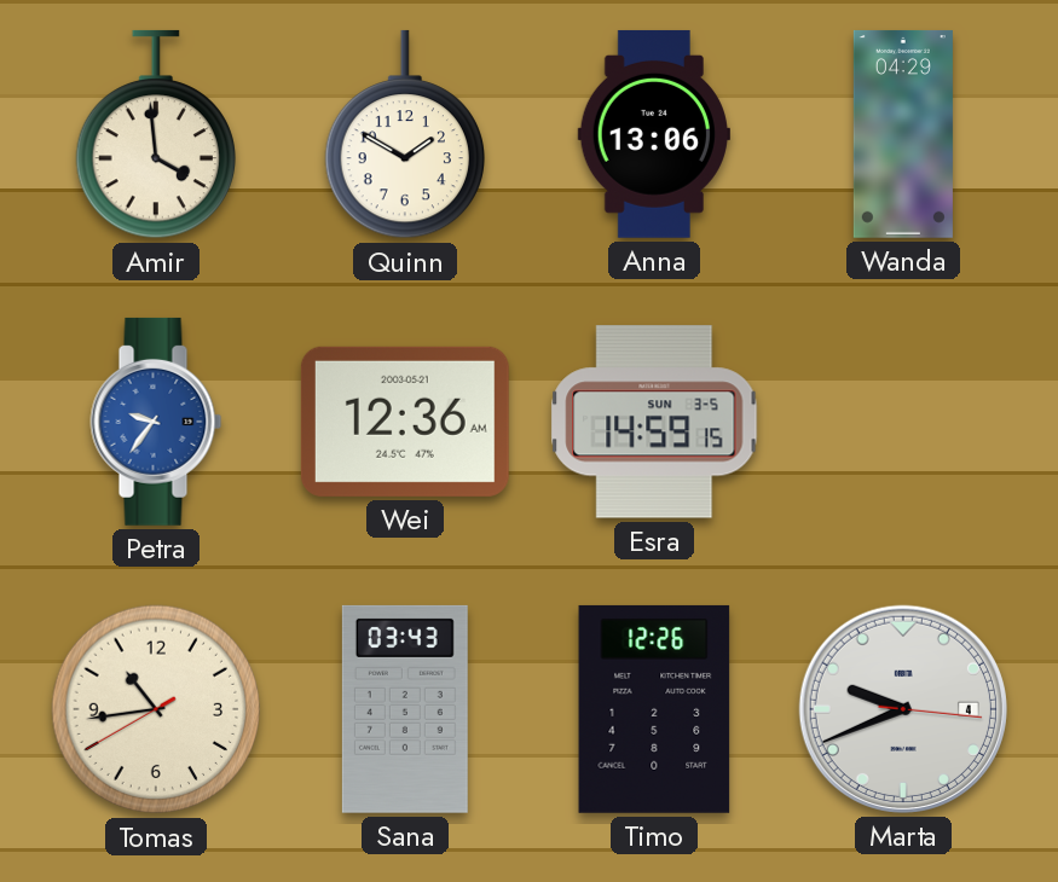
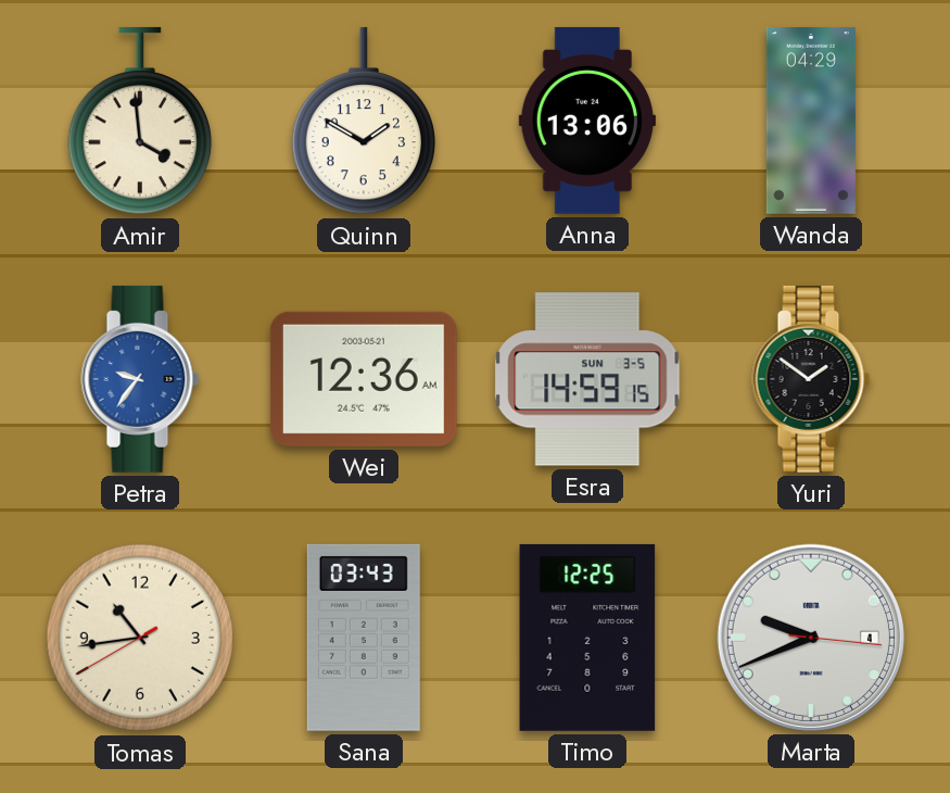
Yuri: none -> 1:51
Timo: 12:26 -> 12:25
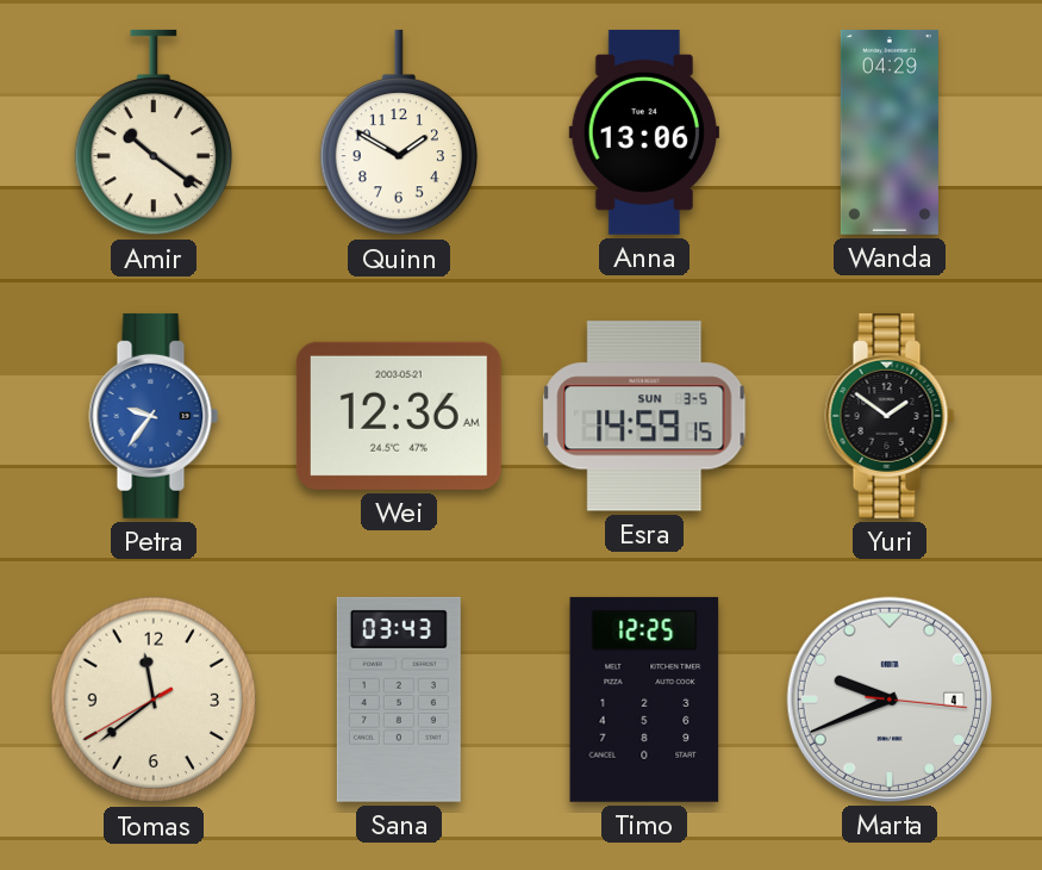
Amir: 3:59 -> 10:21
Tomas: 10:43 -> 11:38
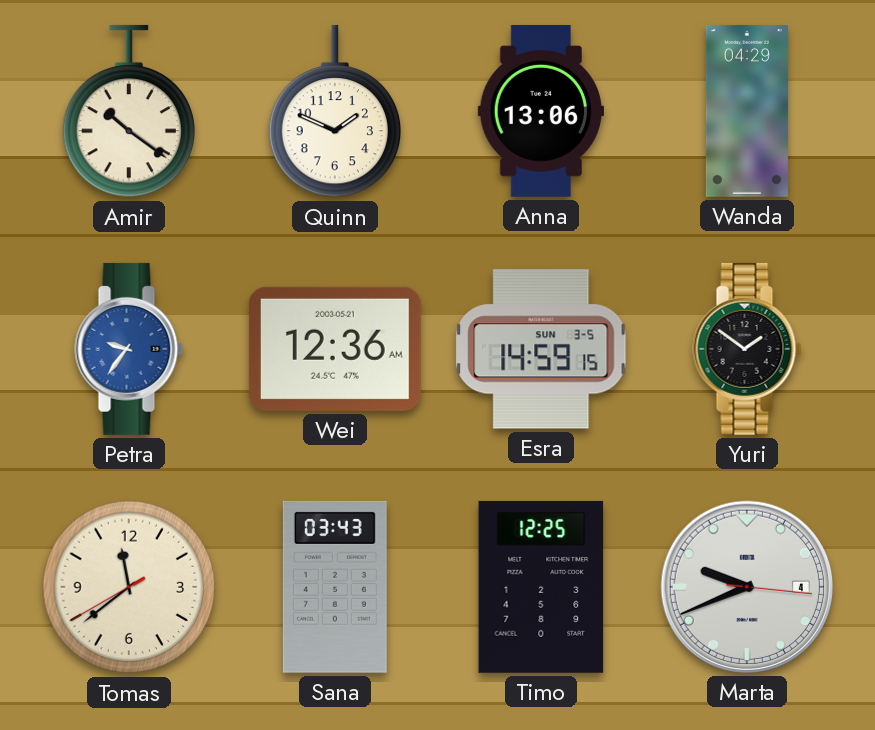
Quinn: 1:50 -> 1:49
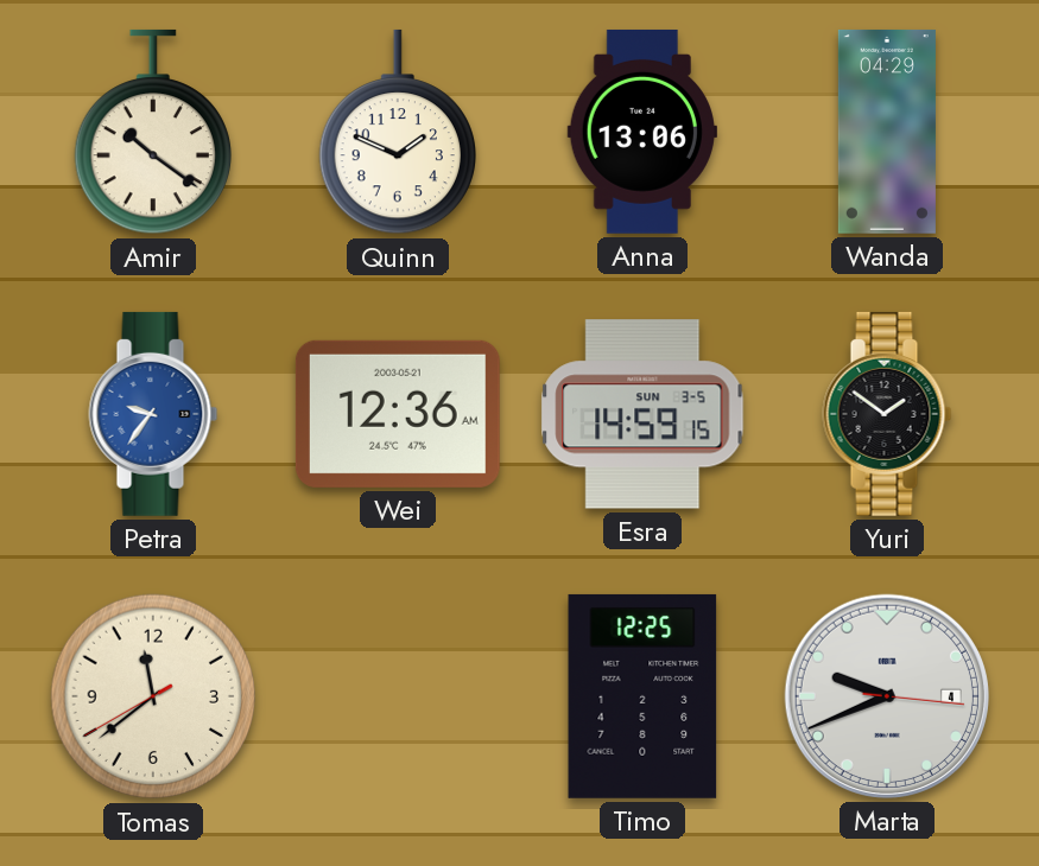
Sana: 03:43 -> none
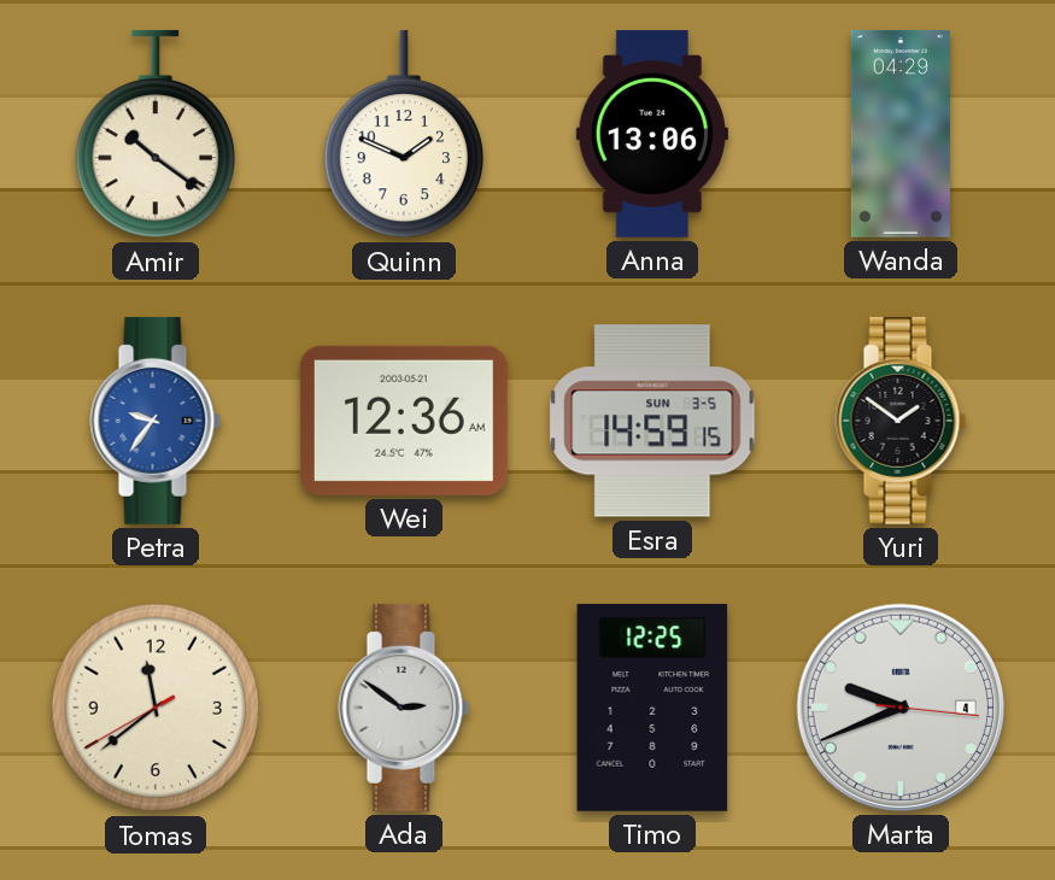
Ada: none -> 2:51
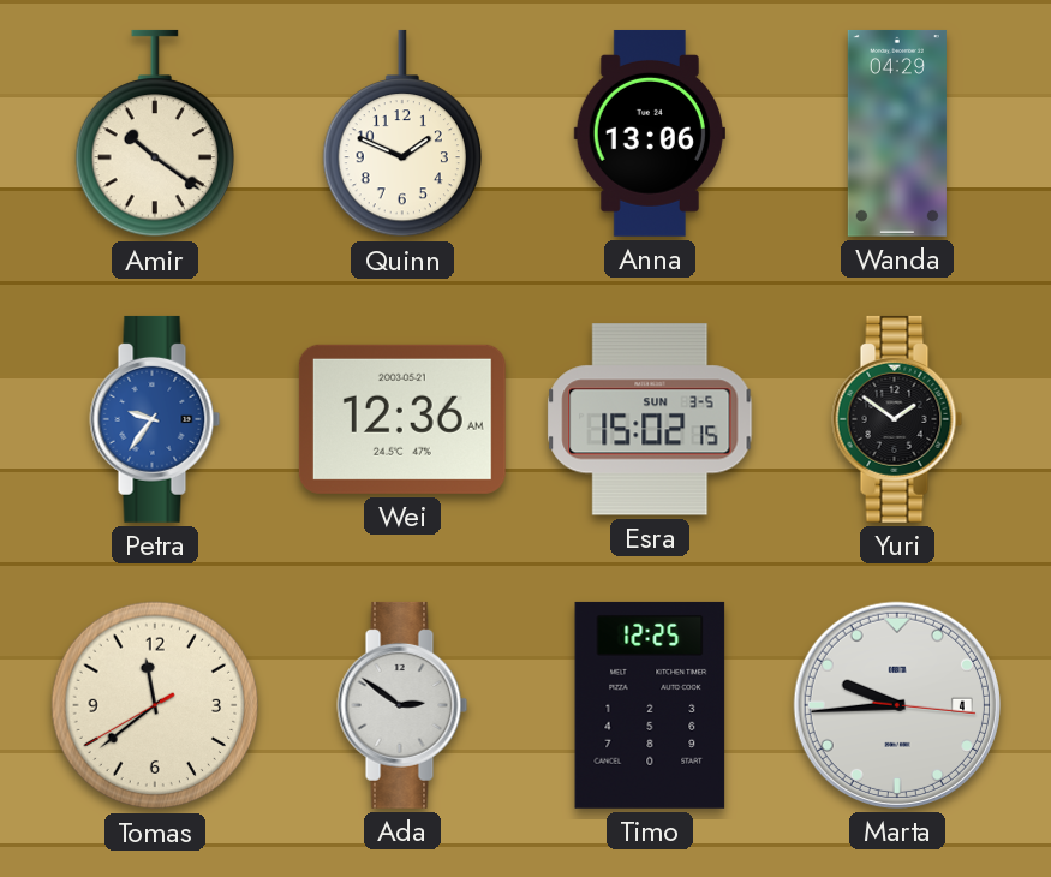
Esra: 14:59 -> 15:02
Marta: 9:41 -> 9:44
